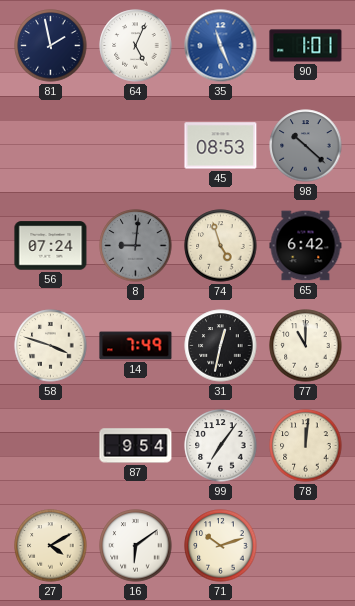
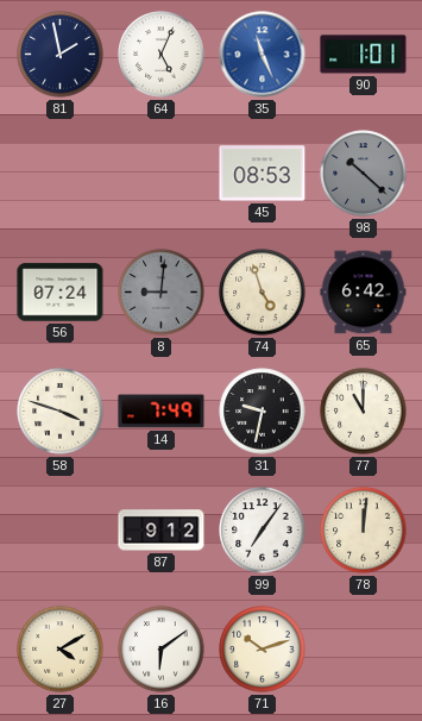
31: 12:32 -> 9:32
87: 9:54 -> 9:12
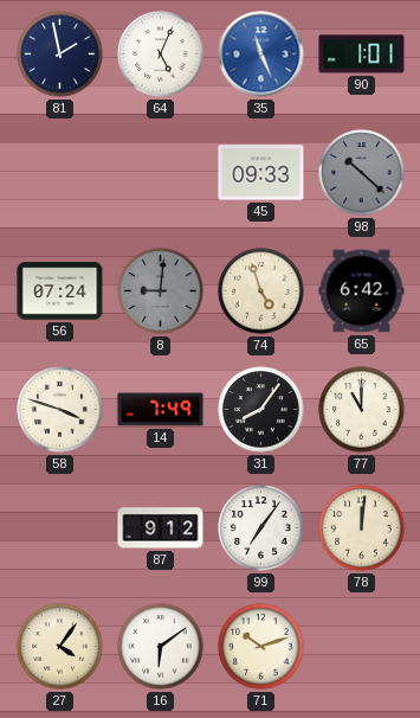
45: 08:53 -> 09:33
31: 9:32 -> 8:06
27: 4:10 -> 4:06
